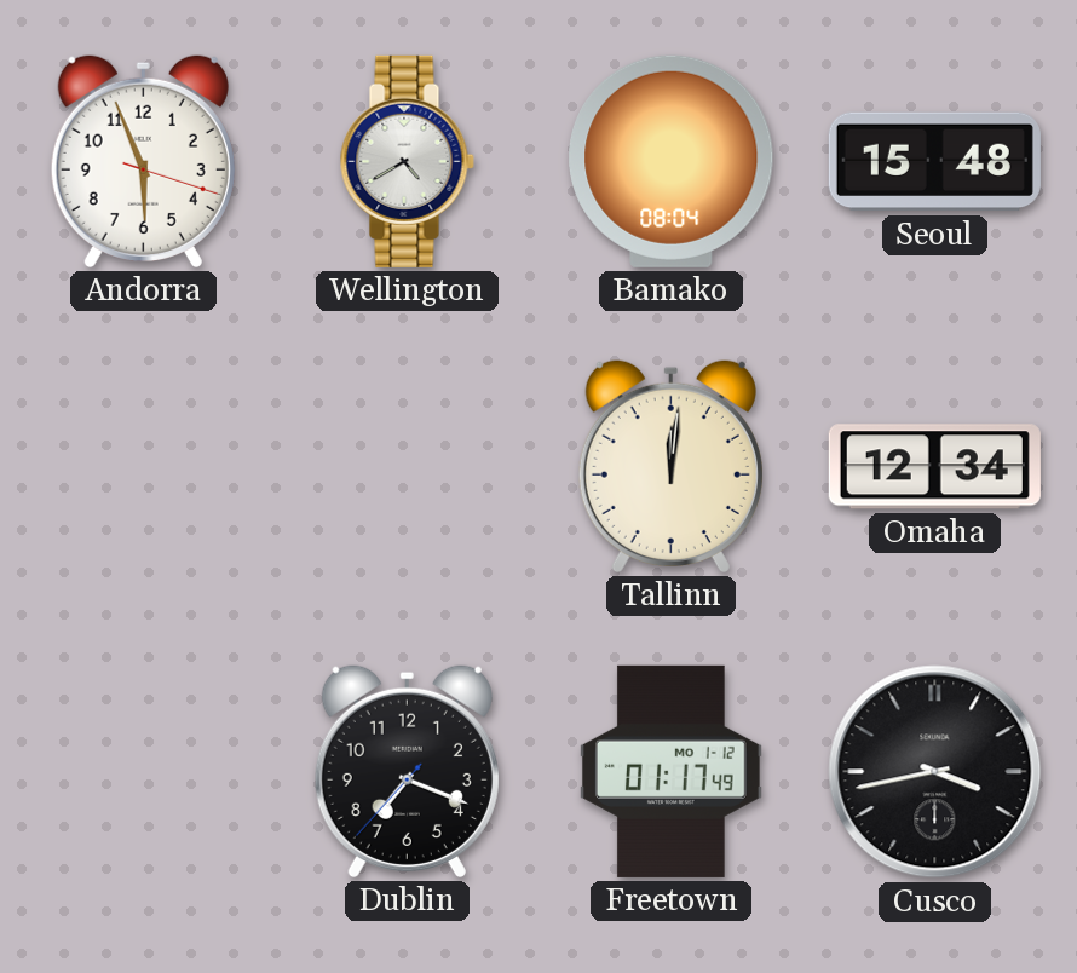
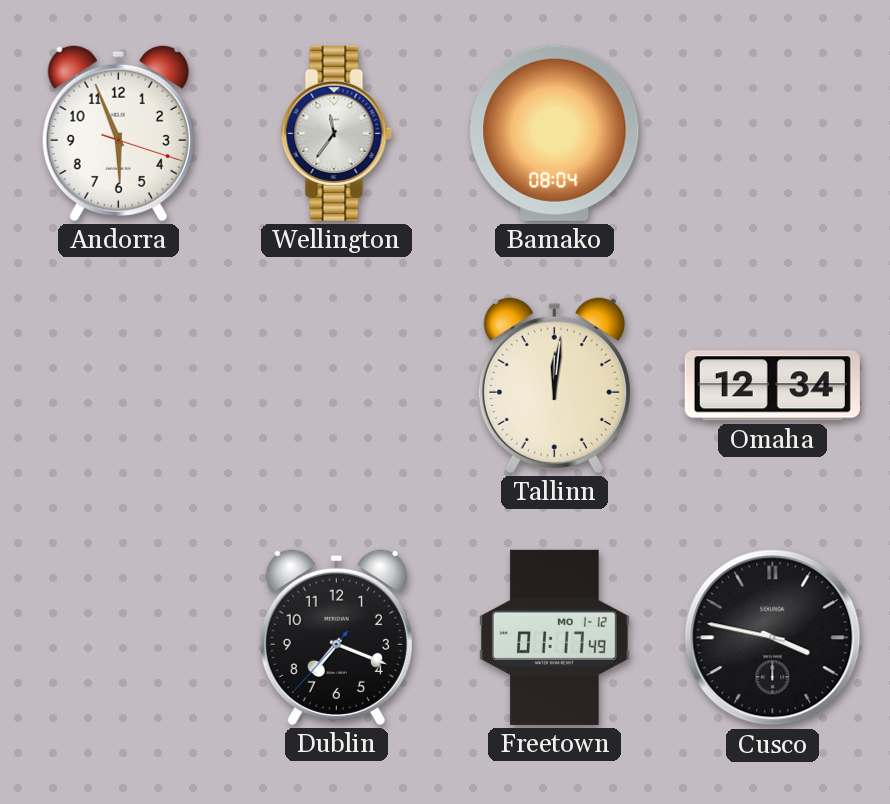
Wellington: 4:40 -> 11:36
Seoul: 15:48 -> none
Cusco: 3:43 -> 3:47
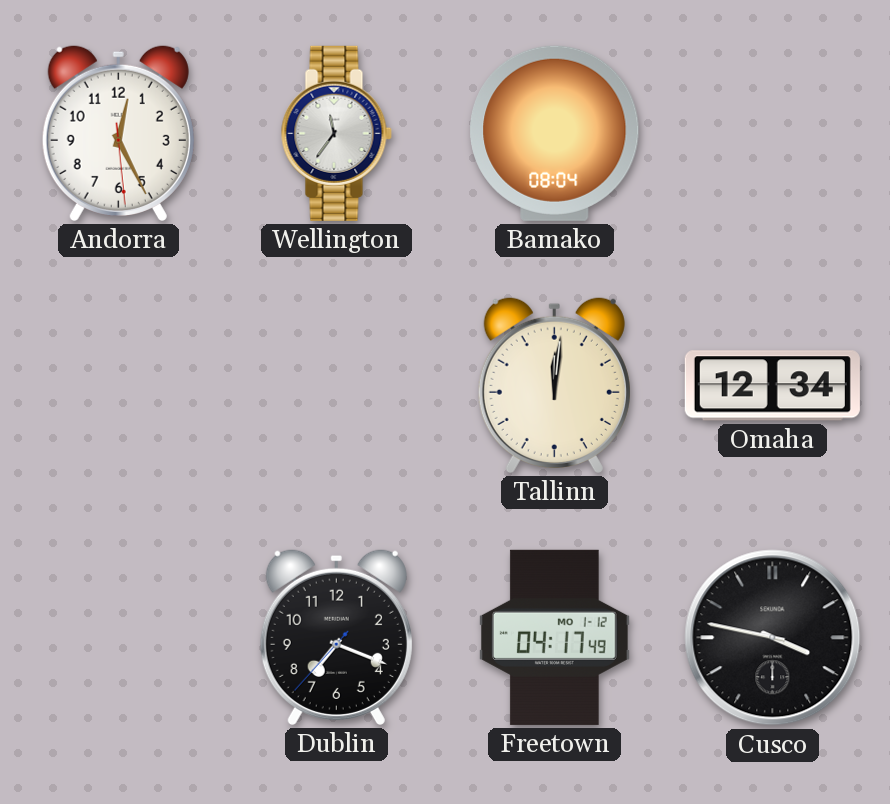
Andorra: 5:56 -> 12:25
Freetown: 01:17 -> 04:17
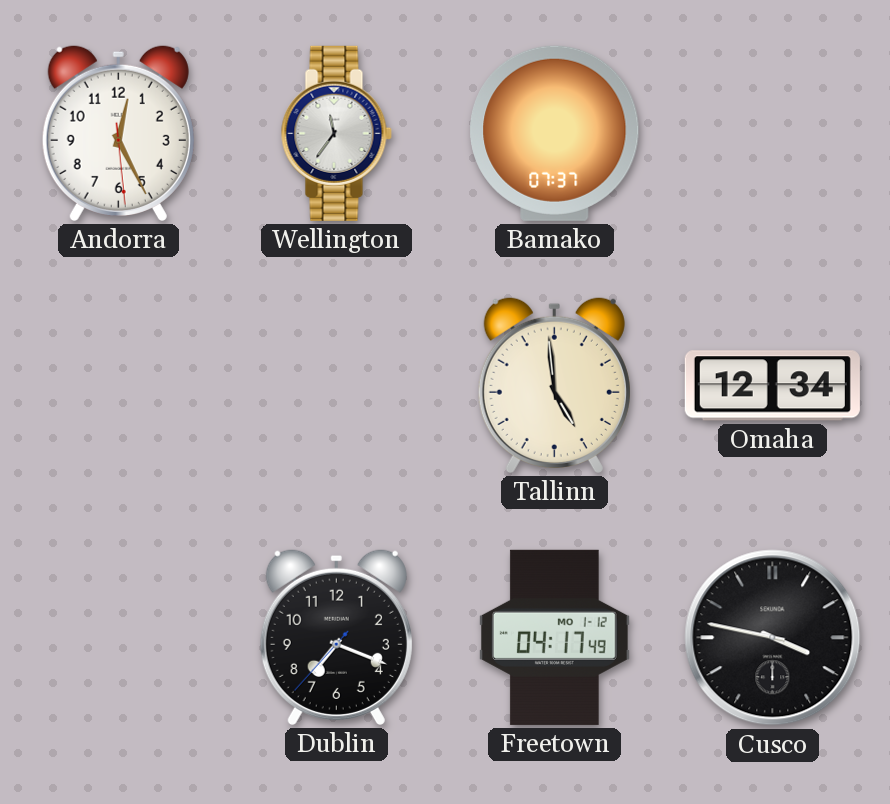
Bamako: 08:04 -> 07:37
Tallinn: 12:01 -> 4:59
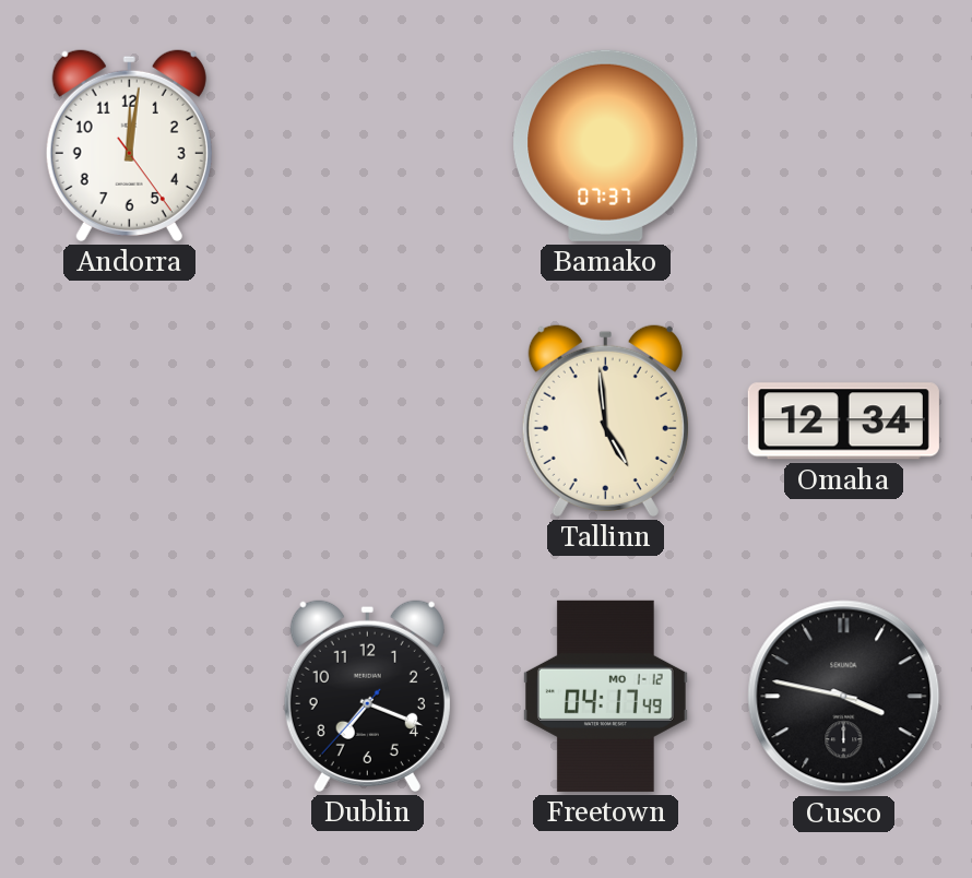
Andorra: 12:25 -> 12:01
Wellington: 11:36 -> none
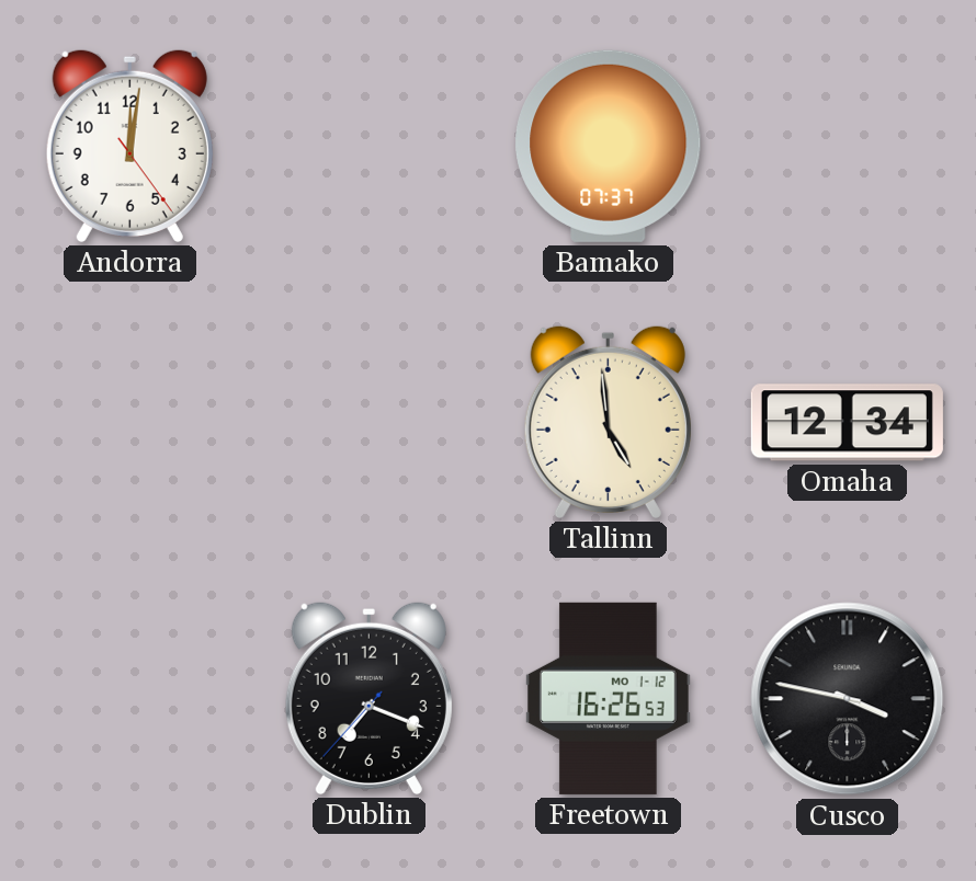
Freetown: 04:17 -> 16:26
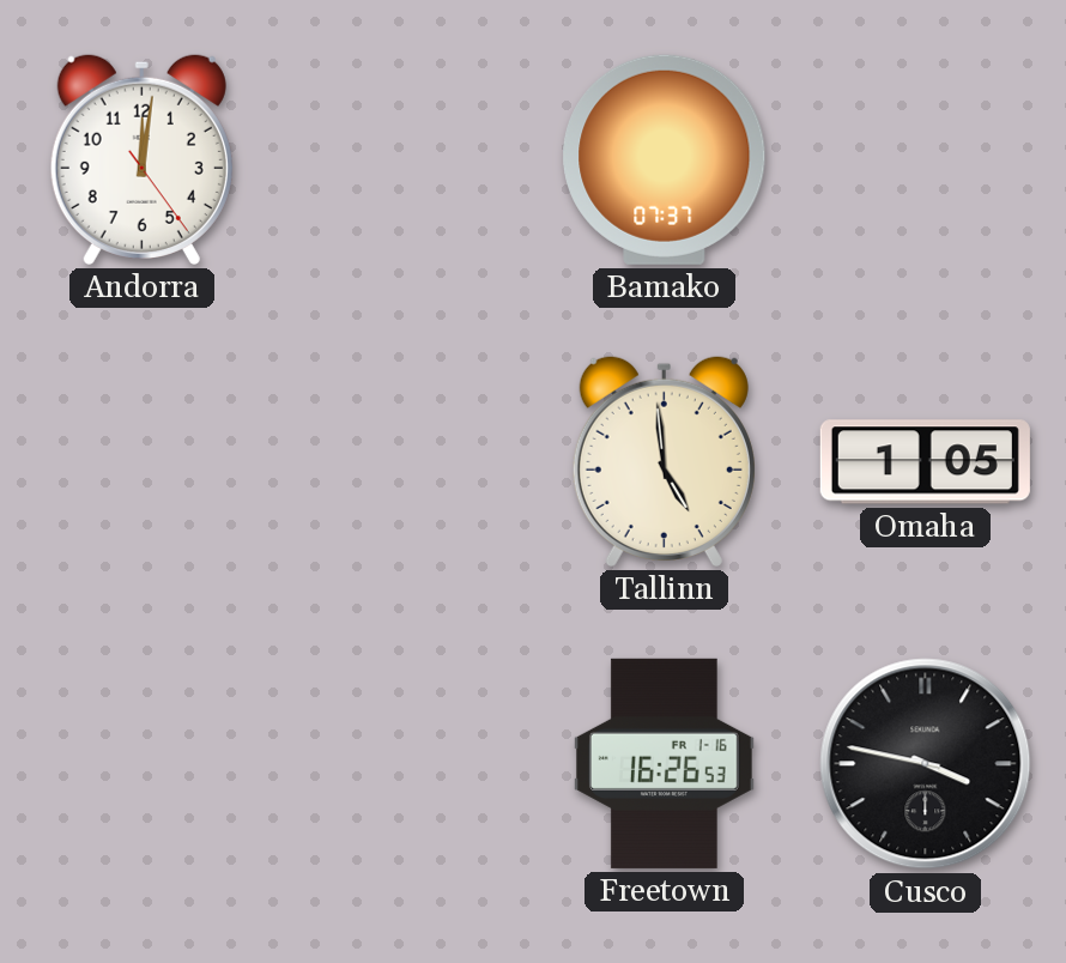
Omaha: 12:34 -> 1:05
Dublin: 7:18 -> none
Freetown date: MO 1-12 -> FR 1-16
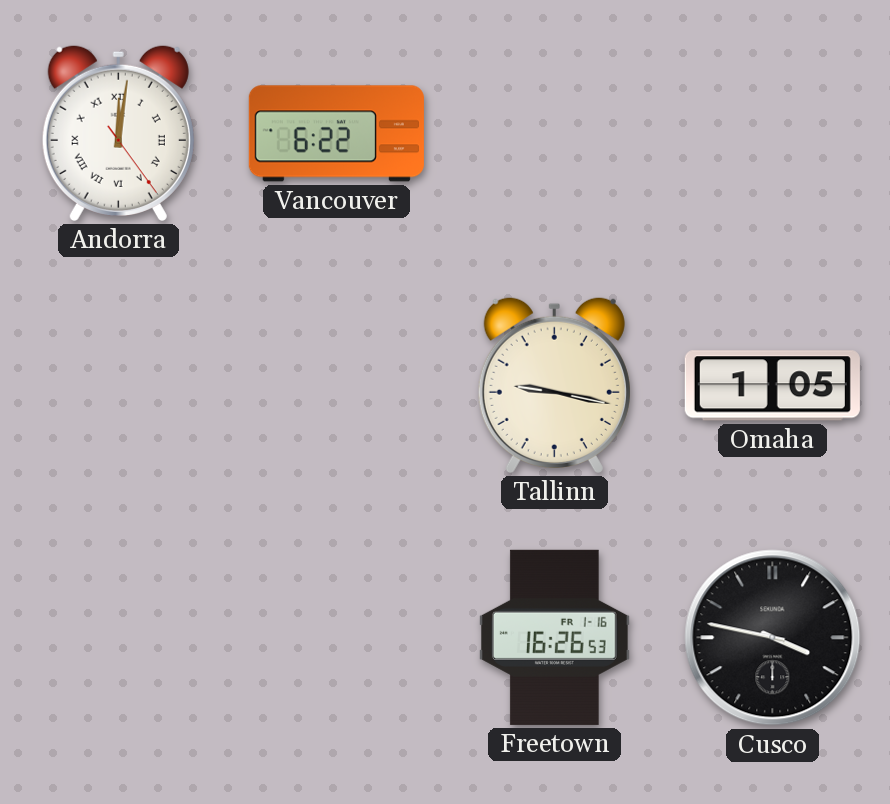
Andorra numerals: Arabic -> Roman
Vancouver: none -> 6:22
Bamako: 07:37 -> none
Tallinn: 4:59 -> 9:17
